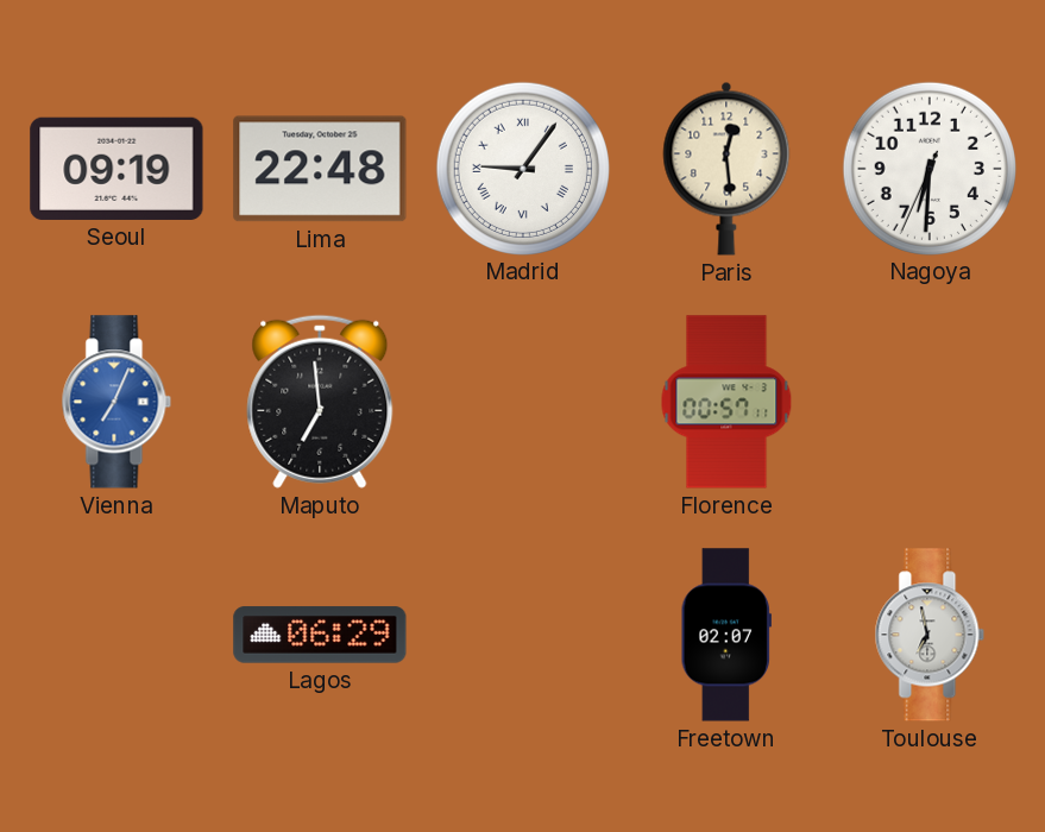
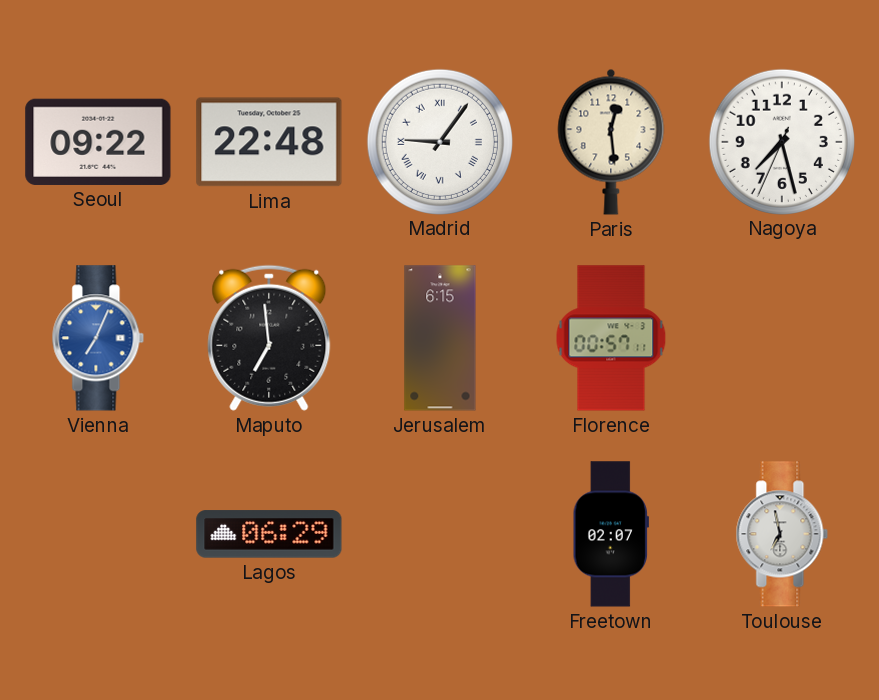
Seoul: 09:19 -> 09:22
Nagoya: 6:30 -> 7:27
Jerusalem: none -> 6:15
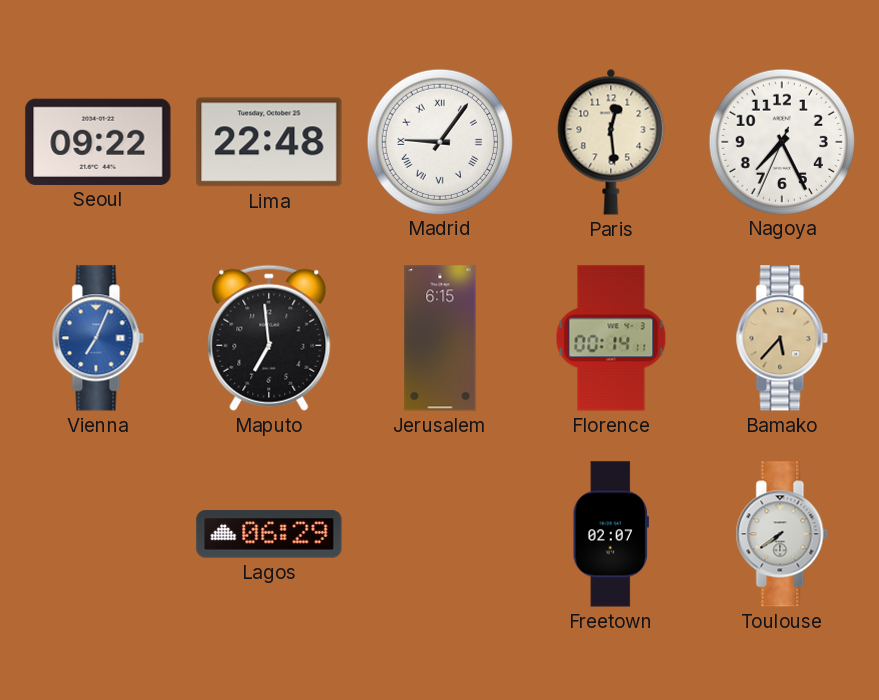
Nagoya: 7:27 -> 7:25
Florence: 00:57 -> 00:14
Bamako: none -> 5:37
Toulouse: 6:58 -> 7:39
